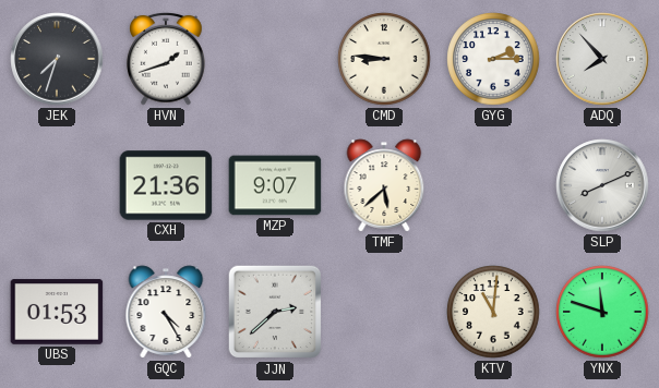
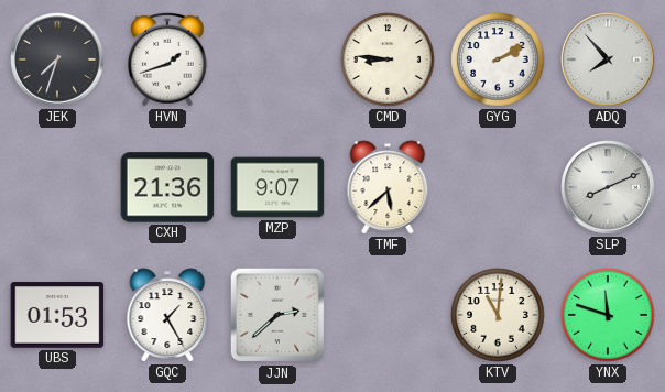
GYG: 2:15 -> 2:10
GQC: 4:25 -> 1:25
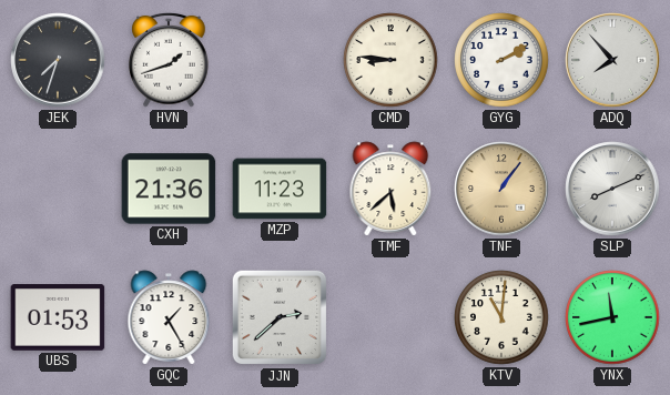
MZP: 9:07 -> 11:23
TNF: none -> 1:06
YNX: 11:48 -> 11:43
